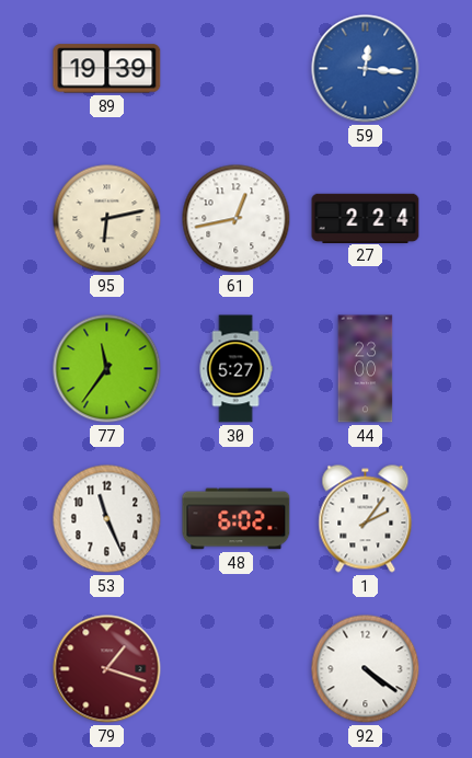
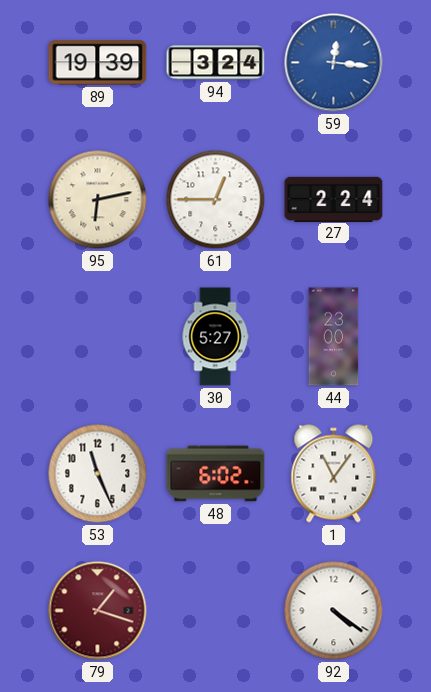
94: none -> 3:24
61: 12:43 -> 12:45
77: 11:36 -> none
1: 2:06 -> 11:06
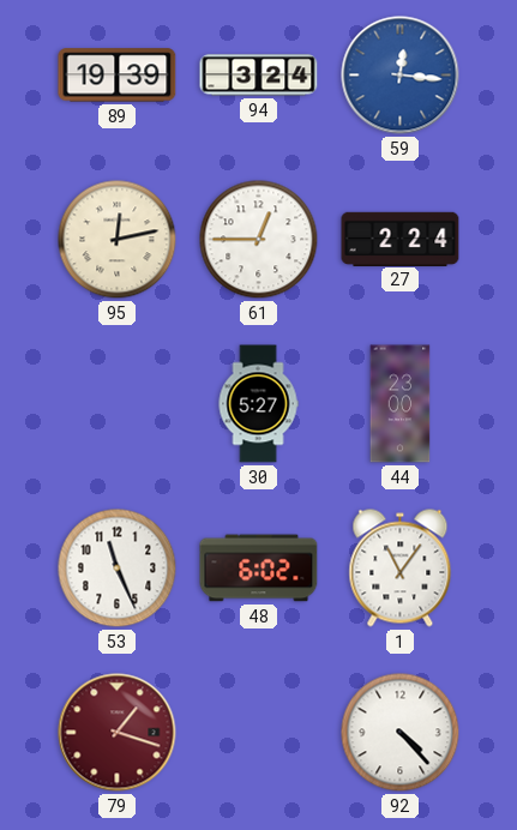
95: 6:13 -> 12:13
92: 4:21 -> 4:23
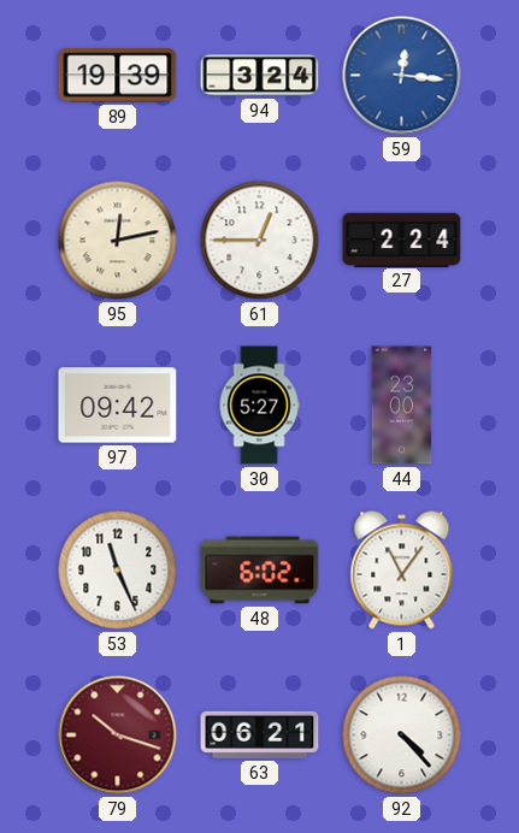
97: none -> 09:42
79: 1:18 -> 10:18
63: none -> 06:21
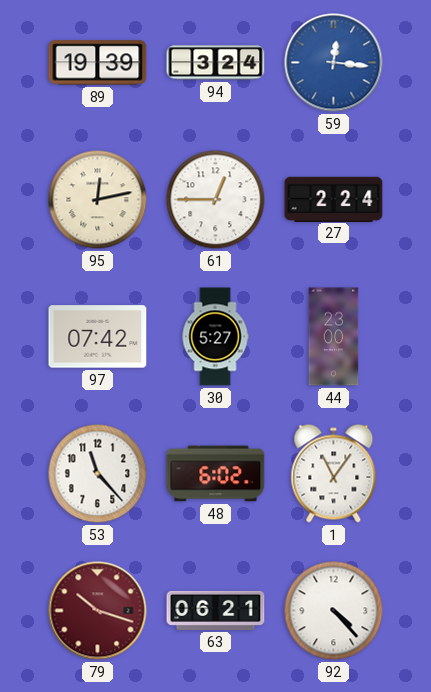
97: 09:42 -> 07:42
53: 11:26 -> 11:23
